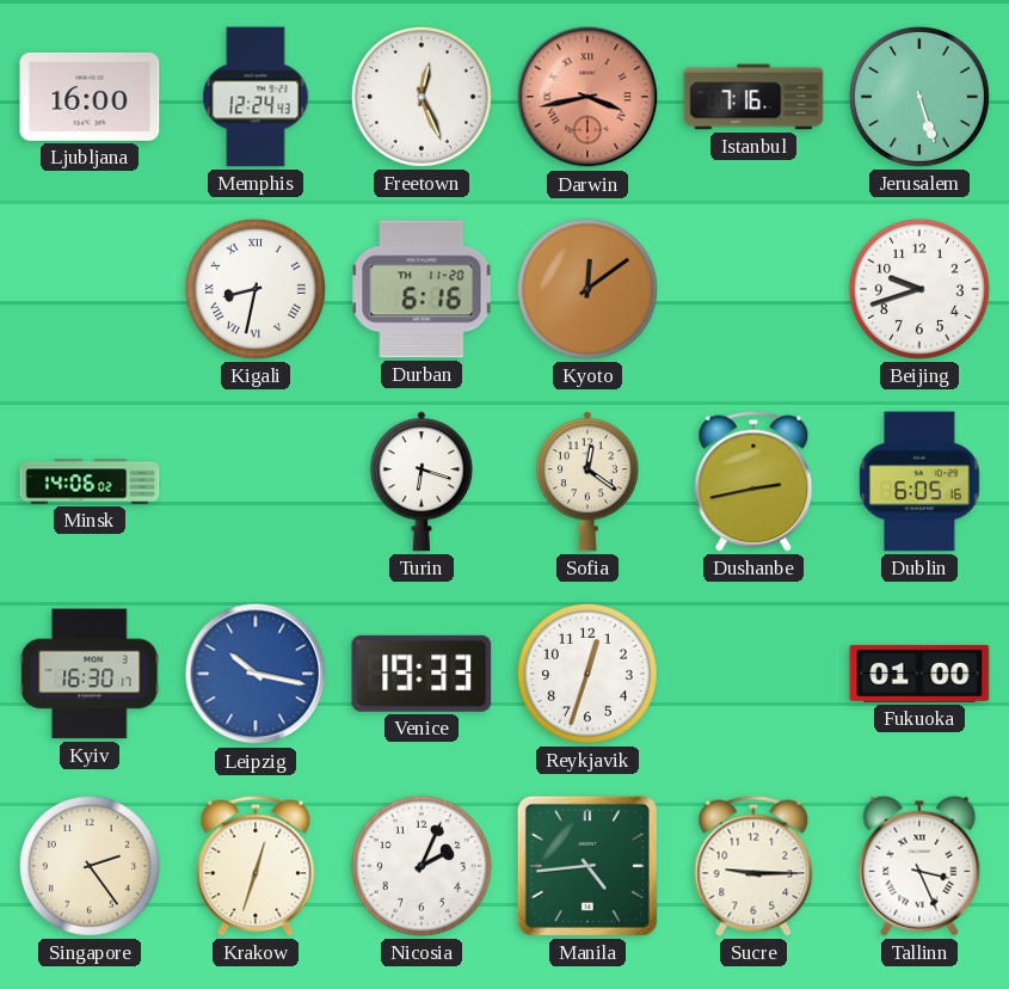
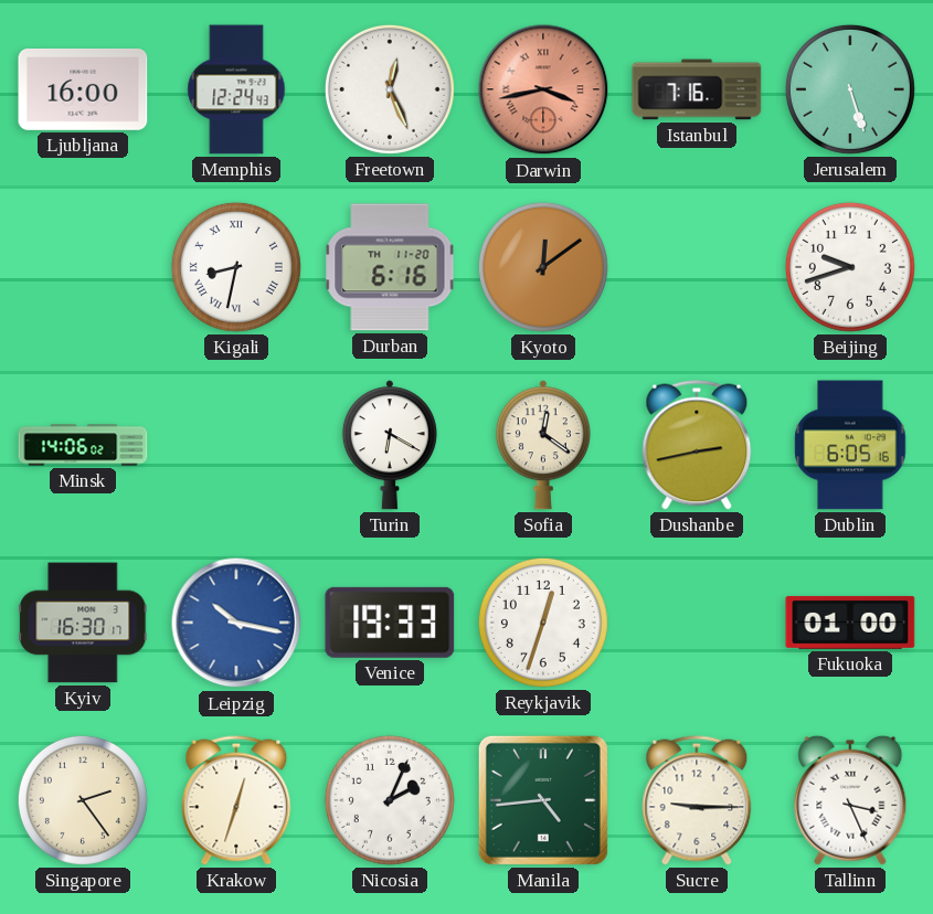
Turin: 6:18 -> 6:20
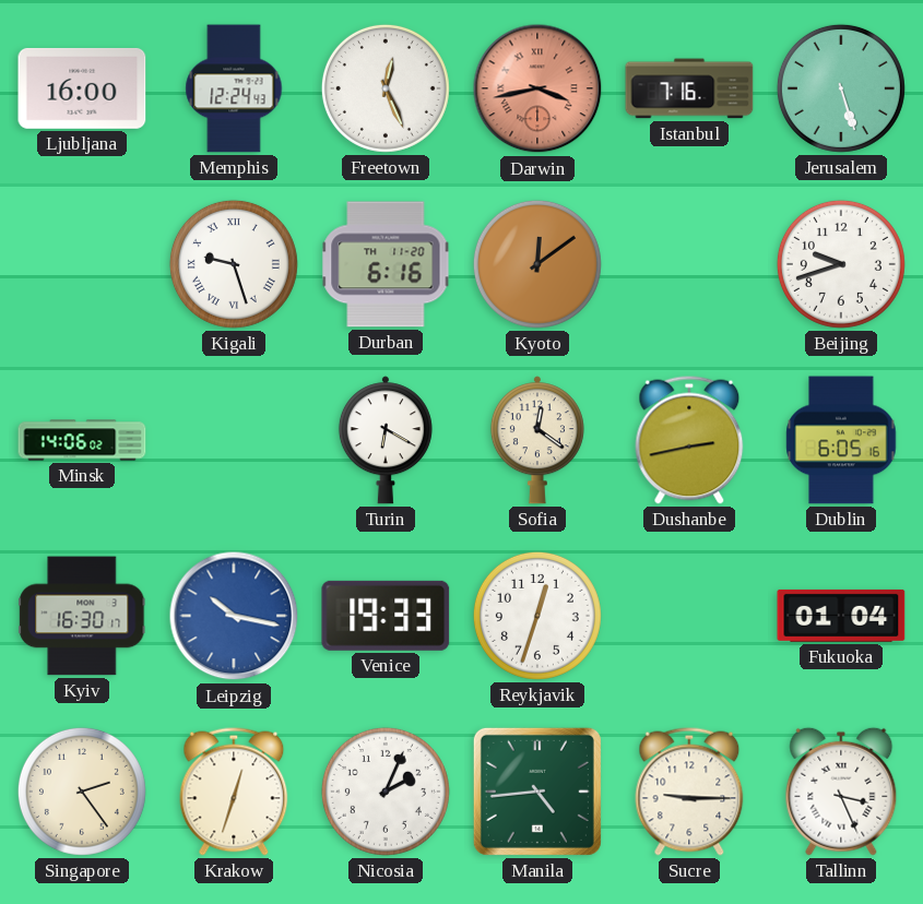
Kigali: 8:32 -> 9:27
Fukuoka: 01:00 -> 01:04
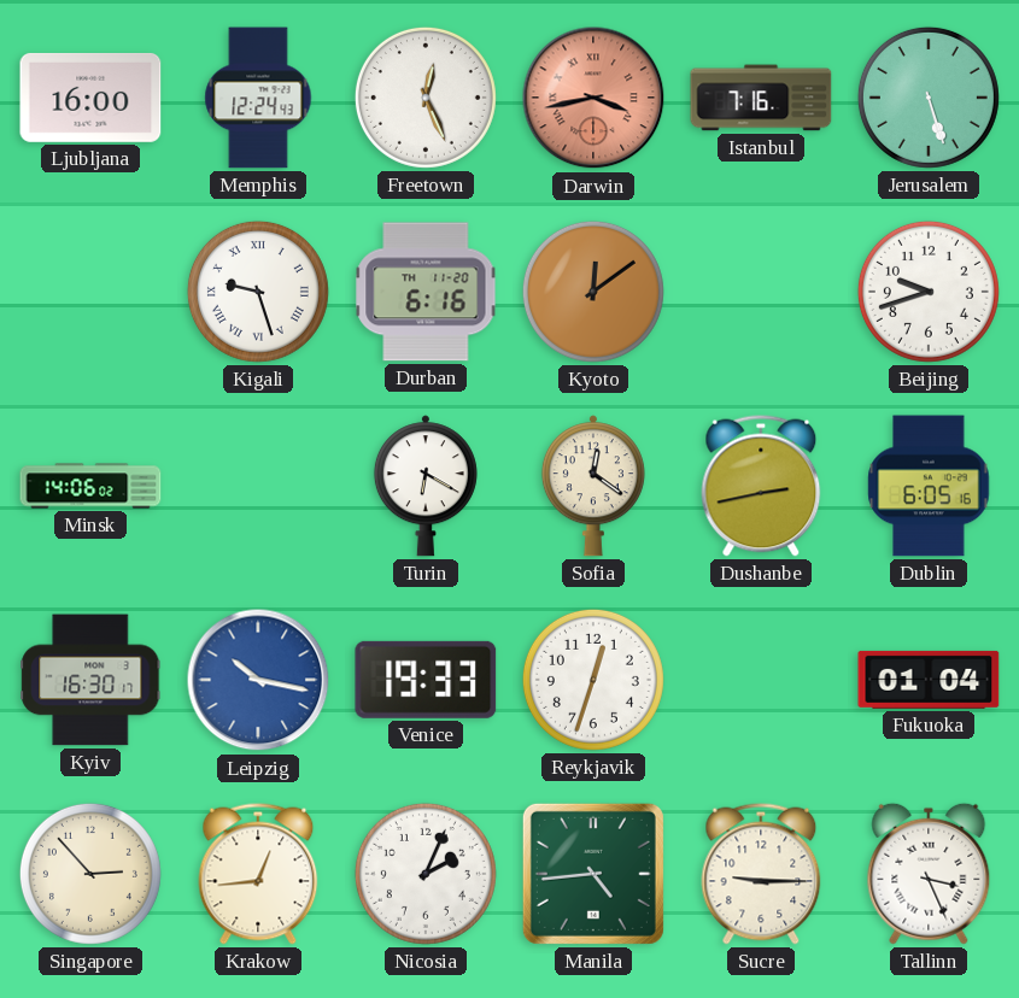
Singapore: 2:24 -> 2:53
Krakow: 12:33 -> 12:44
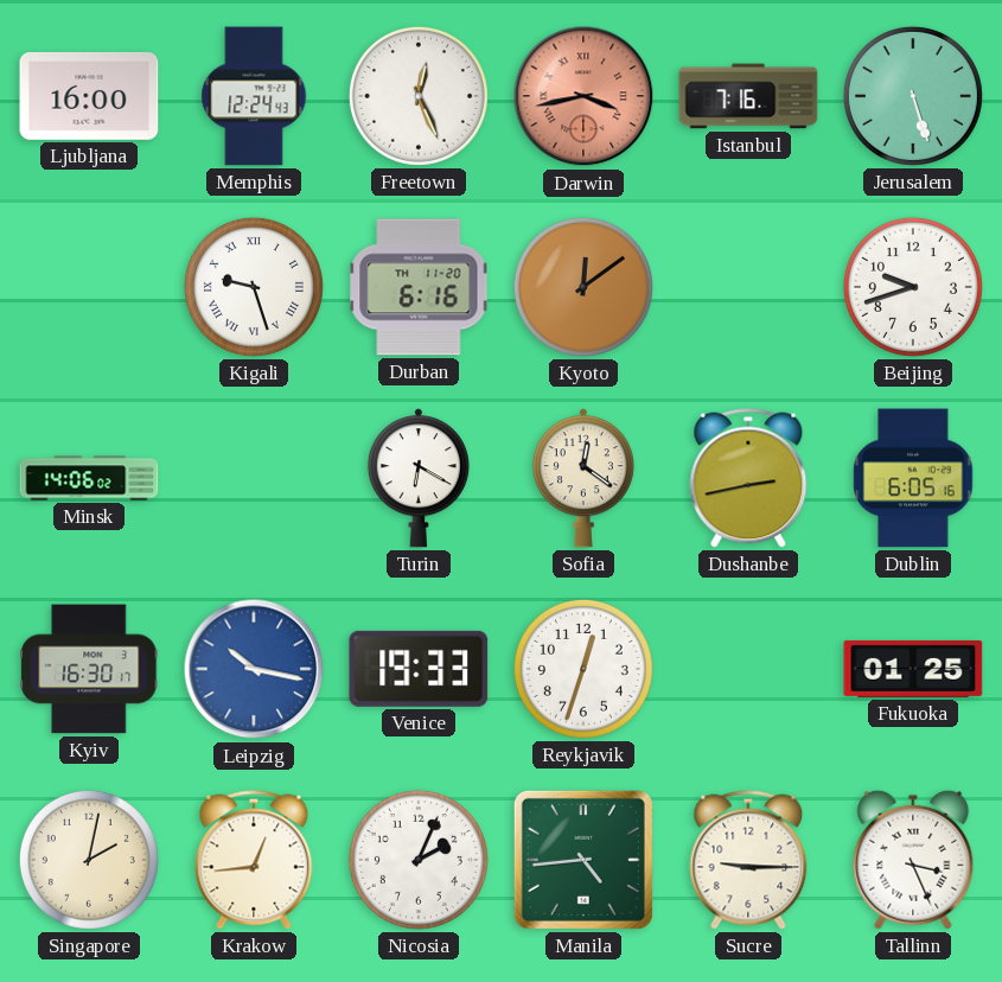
Fukuoka: 01:04 -> 01:25
Singapore: 2:53 -> 2:02
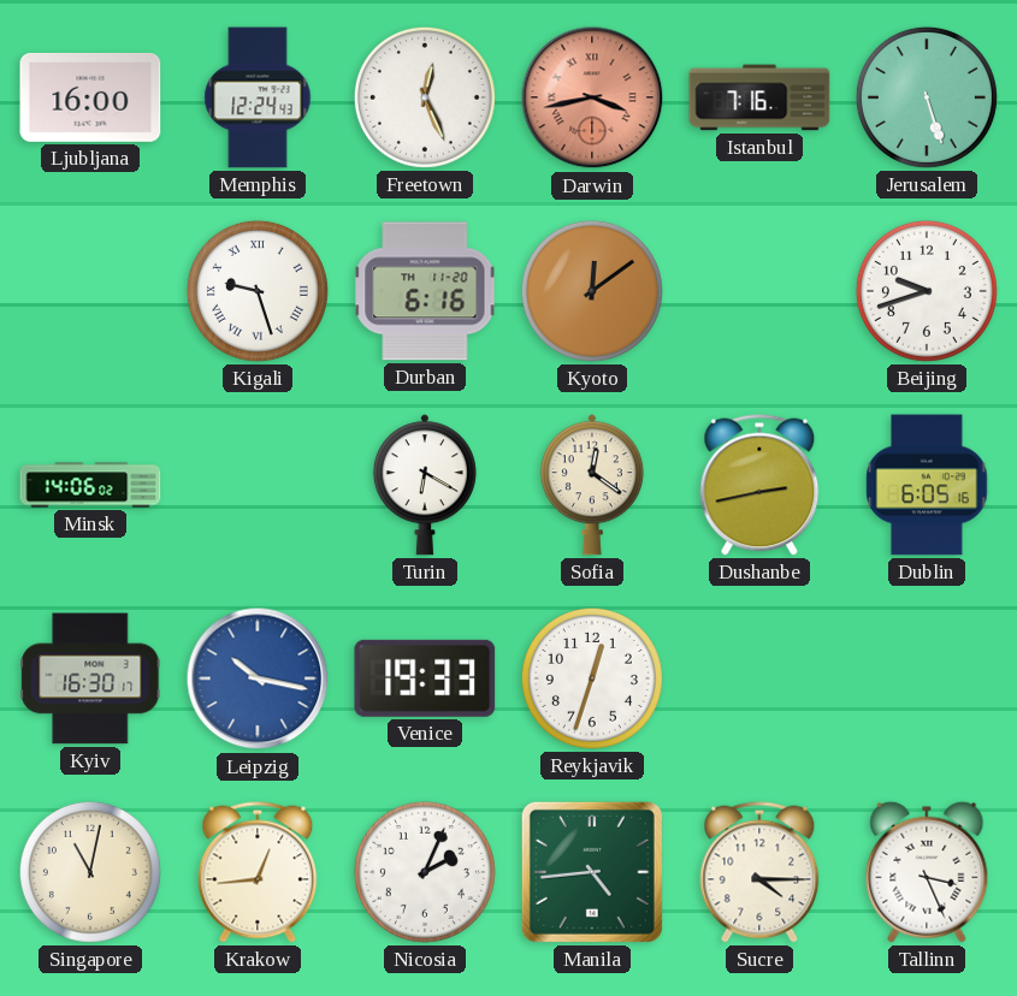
Fukuoka: 01:25 -> none
Singapore: 2:02 -> 11:02
Sucre: 9:15 -> 4:15
